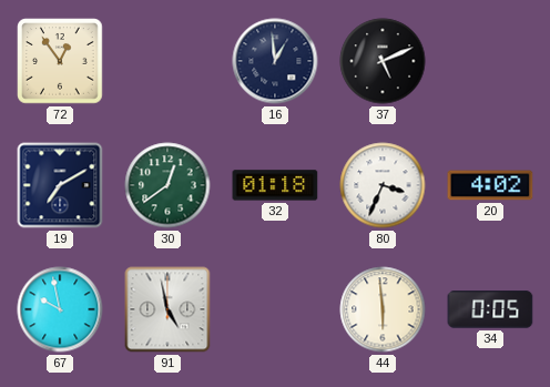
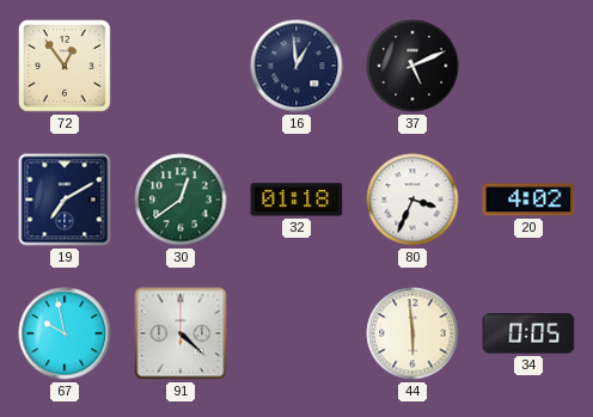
91: 4:58 -> 4:22
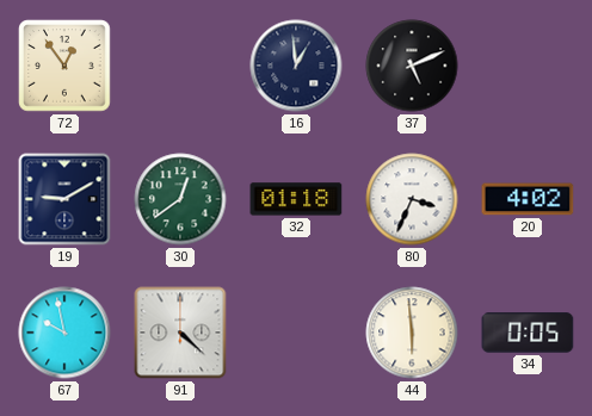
19: 7:10 -> 9:10
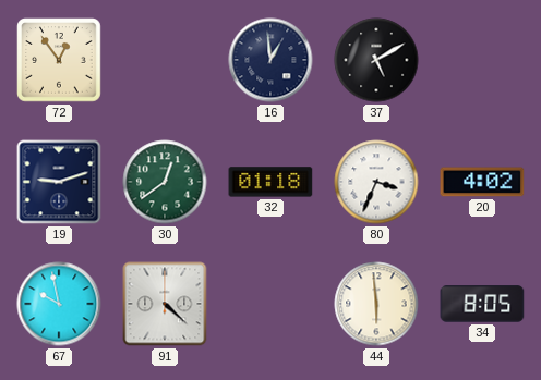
37: 5:11 -> 5:10
19: 9:10 -> 9:12
34: 0:05 -> 8:05
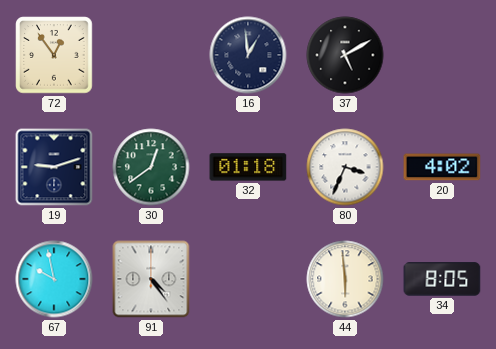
91: 4:22 -> 4:24
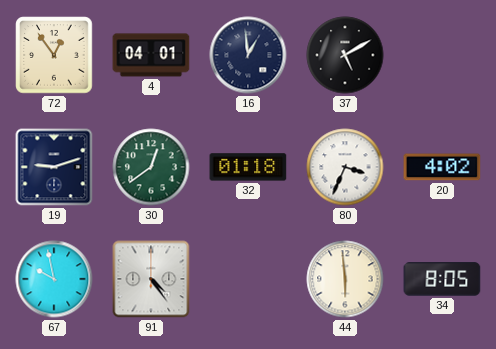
4: none -> 04:01
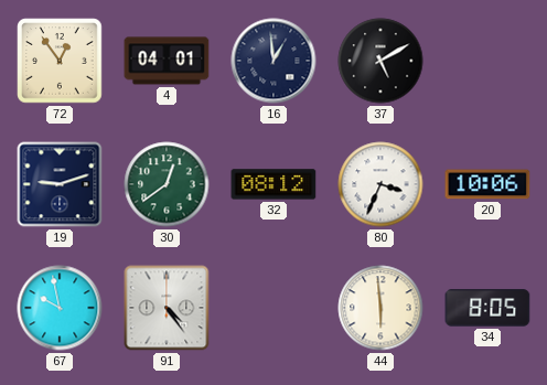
32: 01:18 -> 08:12
20: 4:02 -> 10:06
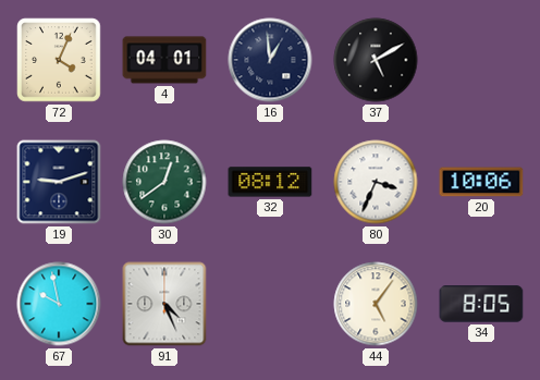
72: 12:54 -> 4:04
91: 4:24 -> 4:26
44: 5:59 -> 5:06
